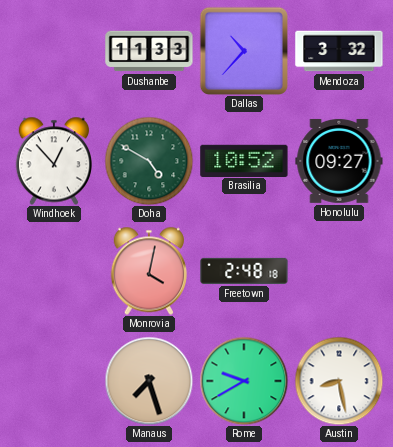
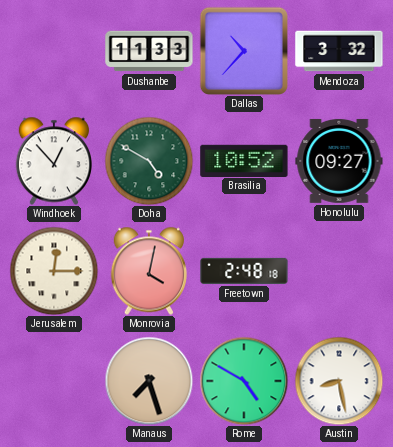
Jerusalem: none -> 12:15
Rome: 9:40 -> 4:50
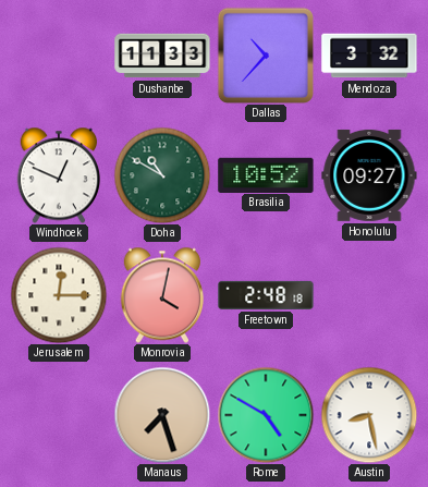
Windhoek: 12:53 -> 12:49
Doha: 4:50 -> 10:50
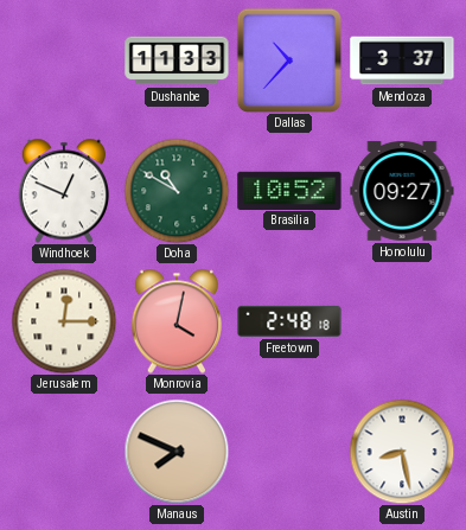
Mendoza: 3:32 -> 3:37
Manaus: 7:27 -> 7:49
Rome: 4:50 -> none
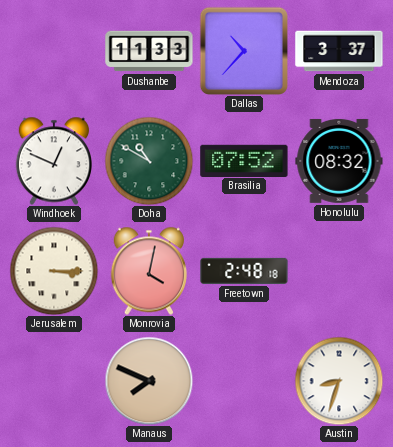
Brasilia: 10:52 -> 07:52
Honolulu: 09:27 -> 08:32
Jerusalem: 12:15 -> 3:15
Austin: 8:28 -> 8:33
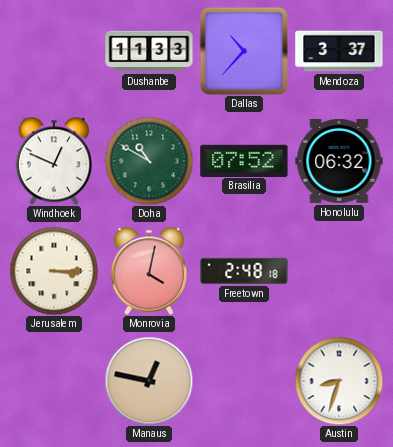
Honolulu: 08:32 -> 06:32
Manaus: 7:49 -> 12:47
